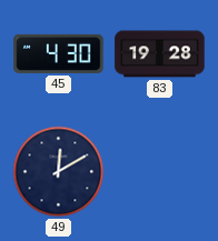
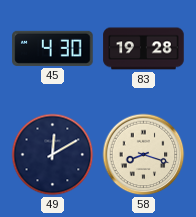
58: none -> 8:18
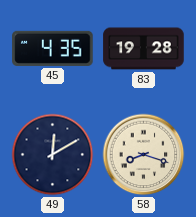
45: 4:30 -> 4:35
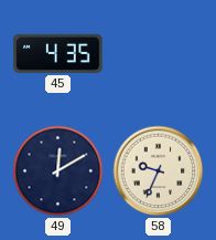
83: 19:28 -> none
58: 8:18 -> 9:34
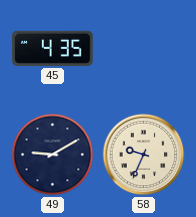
49: 12:10 -> 9:10
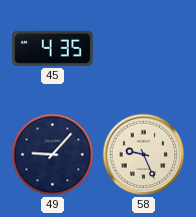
49: 9:10 -> 9:07
58: 9:34 -> 9:26
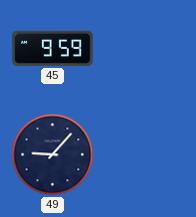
45: 4:35 -> 9:59
58: 9:26 -> none
